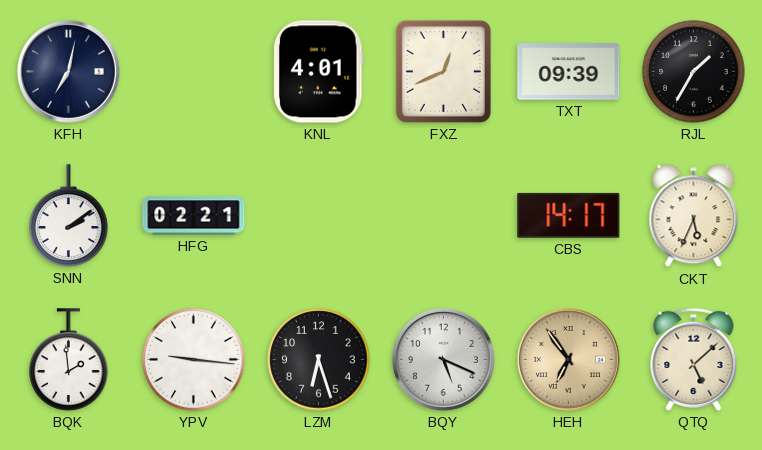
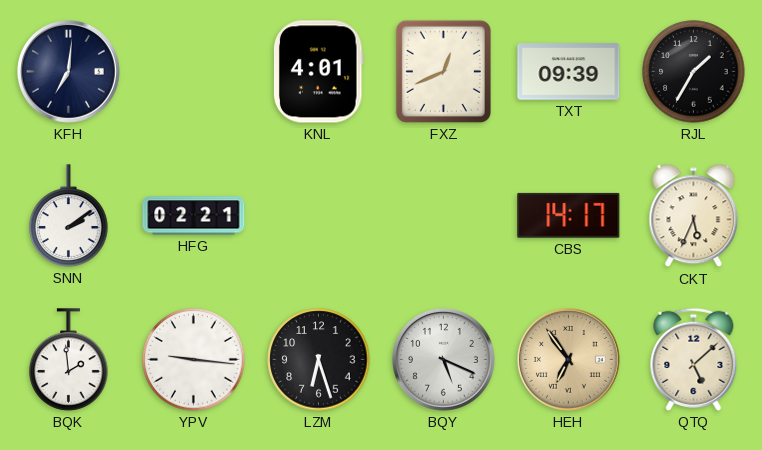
KFH: 7:02 -> 7:01
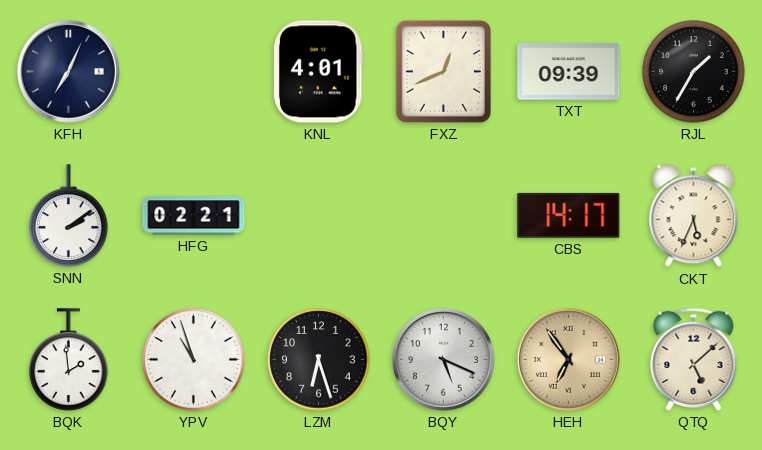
KFH: 7:01 -> 7:04
YPV: 9:16 -> 10:57
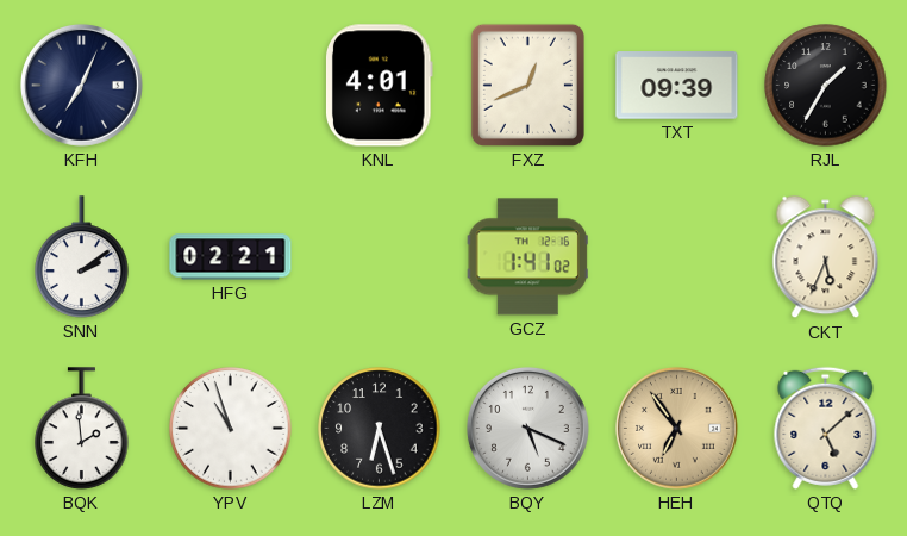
GCZ: none -> 1:41
CBS: 14:17 -> none
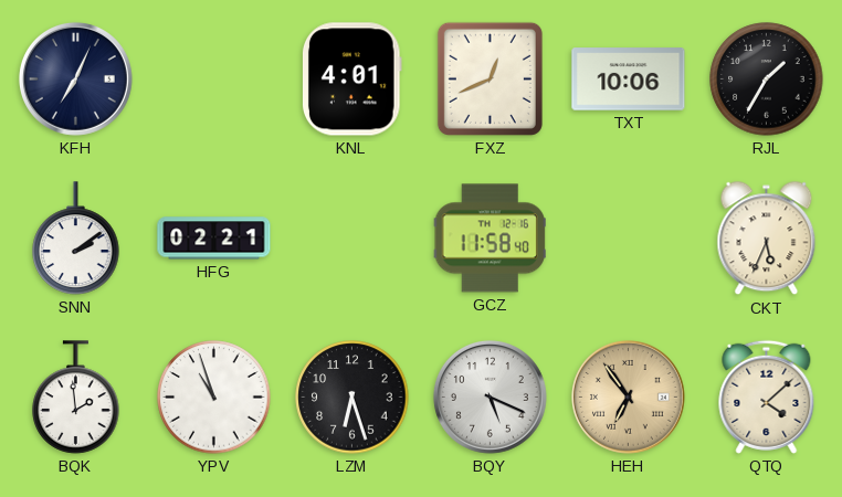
TXT: 09:39 -> 10:06
GCZ: 1:41 -> 11:58
QTQ: 5:08 -> 4:08
